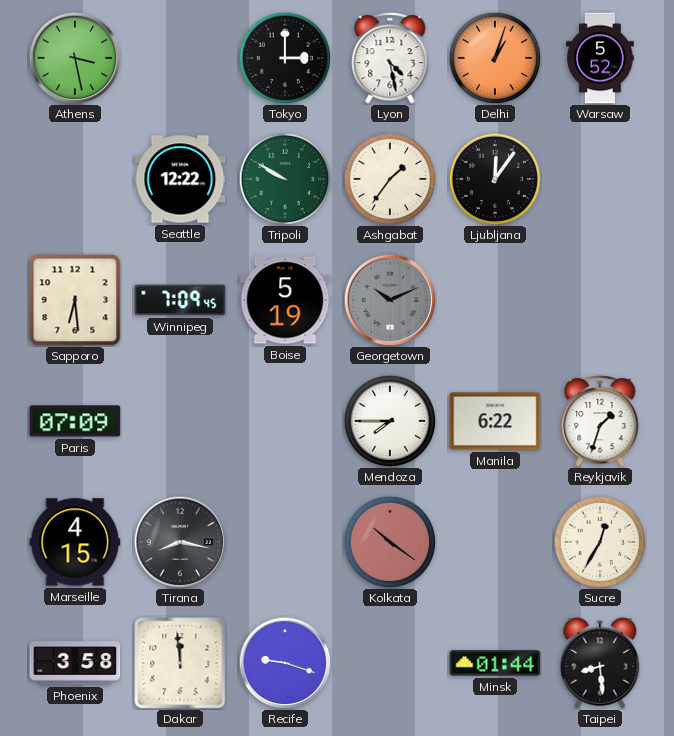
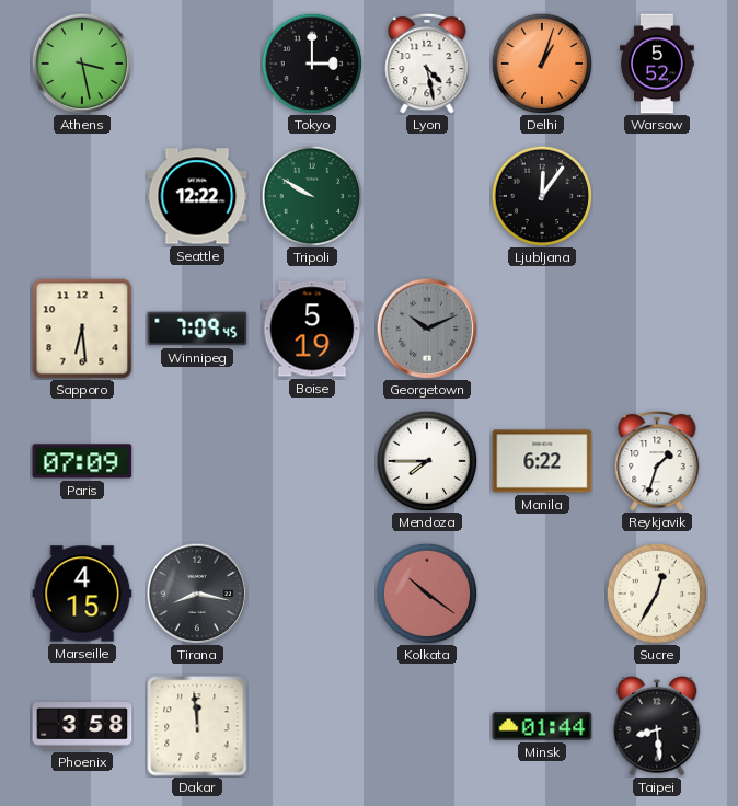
Ashgabat: 1:36 -> none
Recife: 9:18 -> none
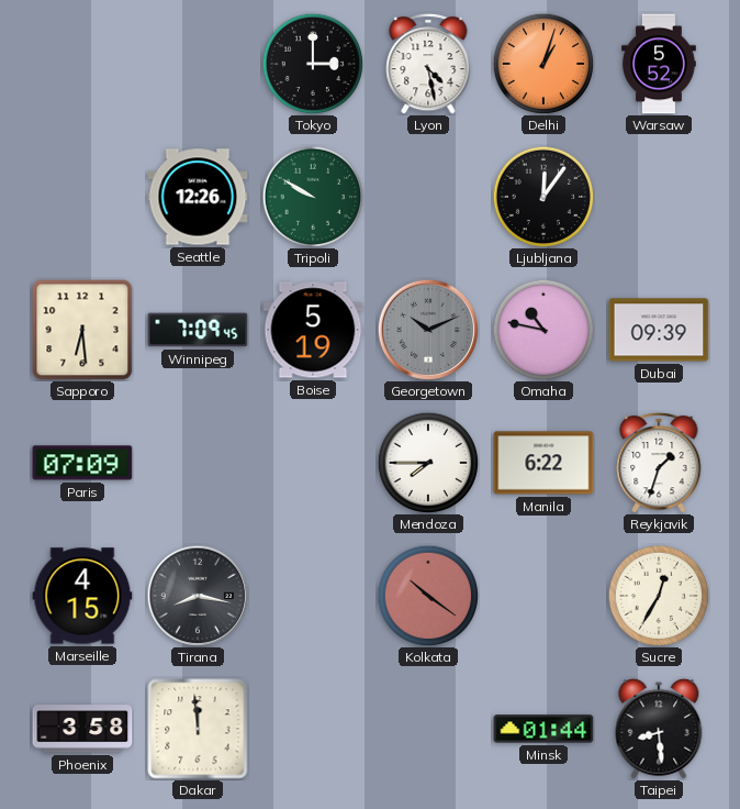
Athens: 3:28 -> none
Seattle: 12:22 -> 12:26
Omaha: none -> 10:47
Dubai: none -> 09:39
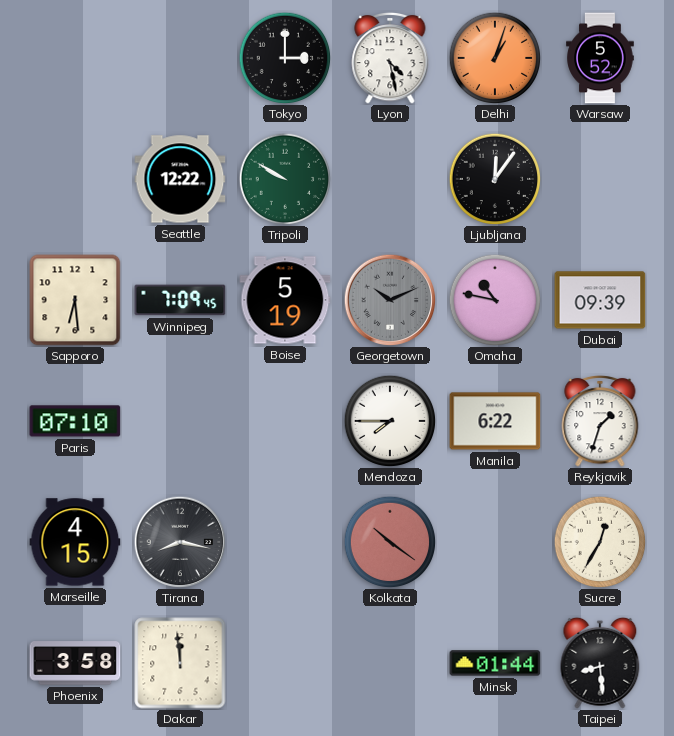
Seattle: 12:26 -> 12:22
Paris: 07:09 -> 07:10
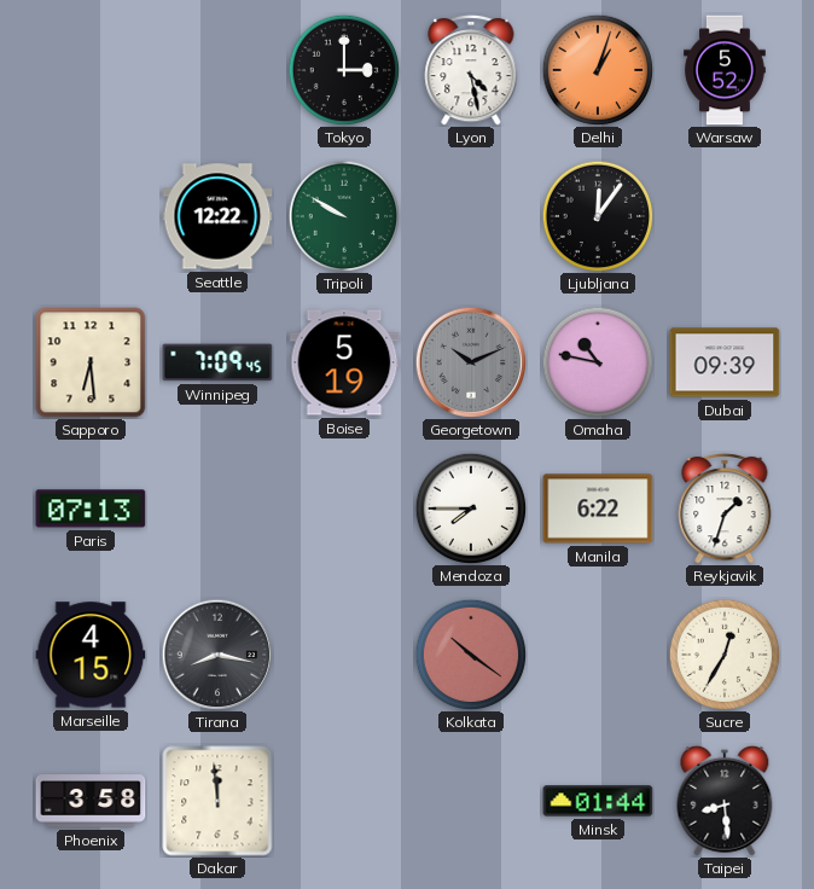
Paris: 07:10 -> 07:13
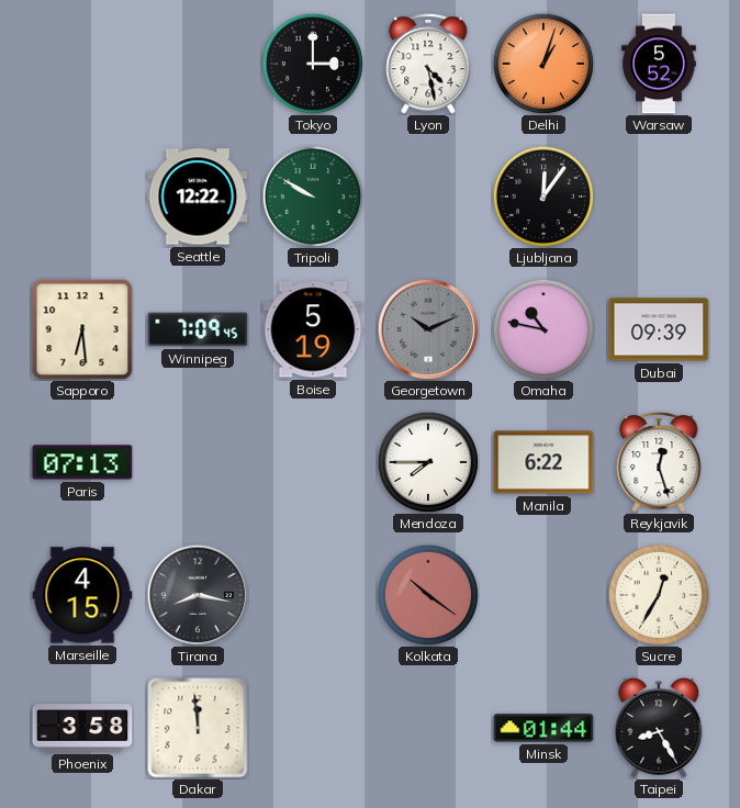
Reykjavik: 1:33 -> 12:27
Taipei: 8:29 -> 8:25
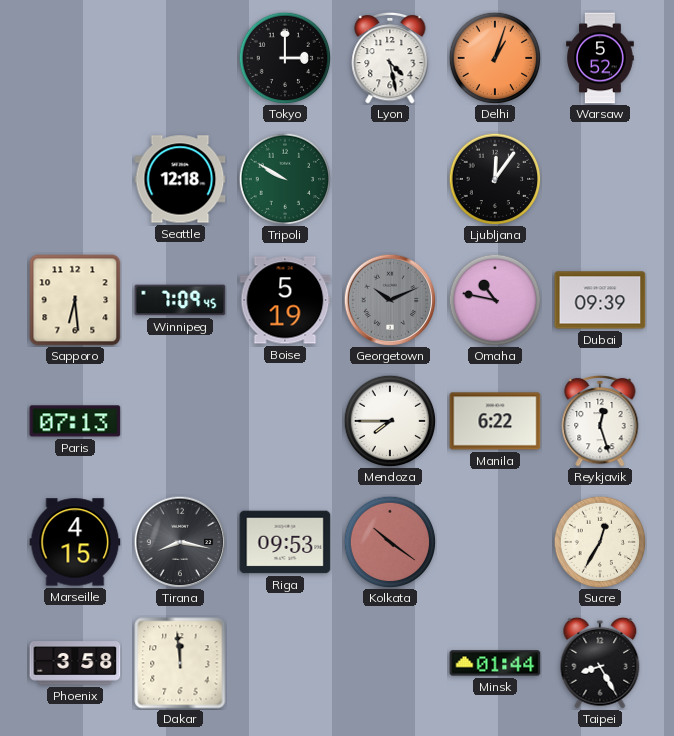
Seattle: 12:22 -> 12:18
Riga: none -> 09:53
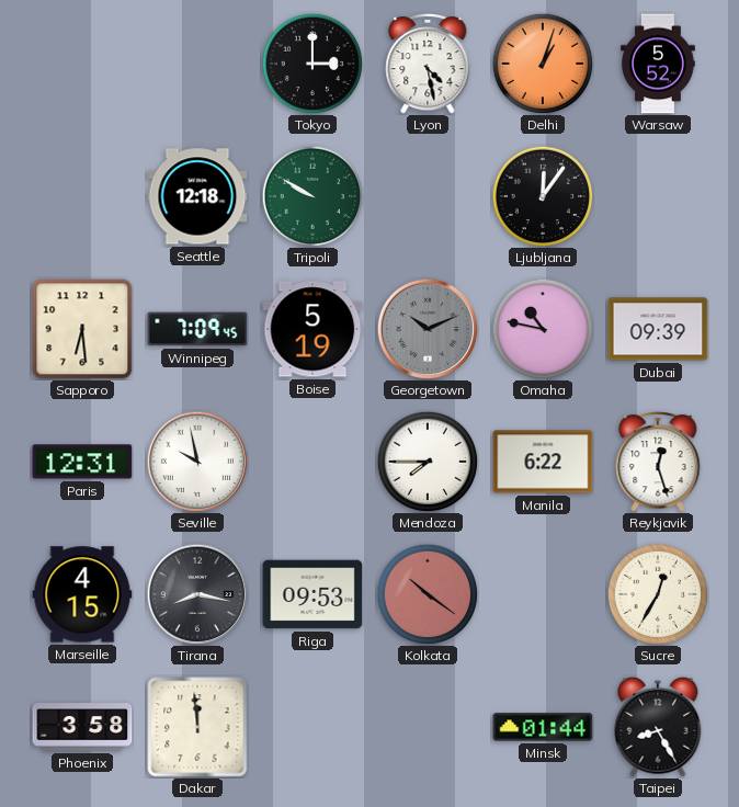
Paris: 07:13 -> 12:31
Seville: none -> 9:58
